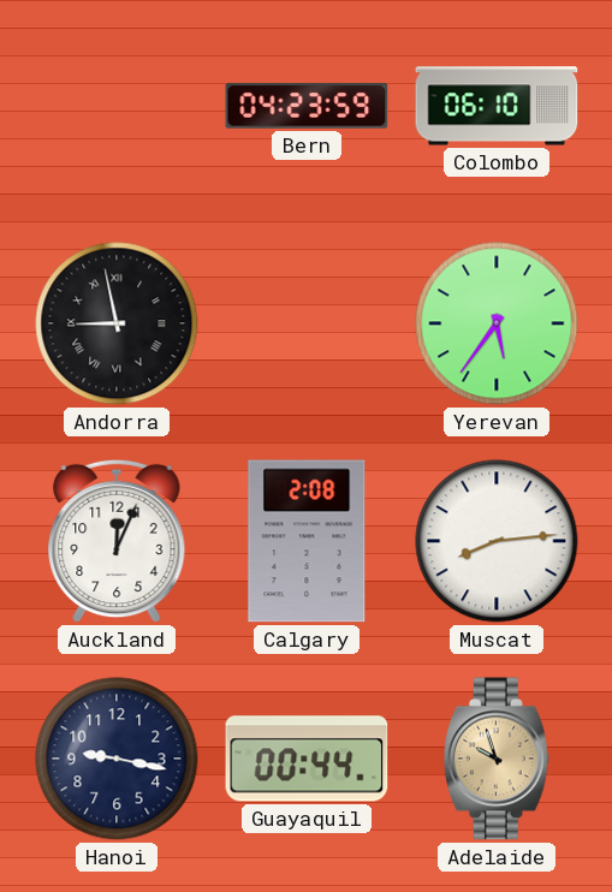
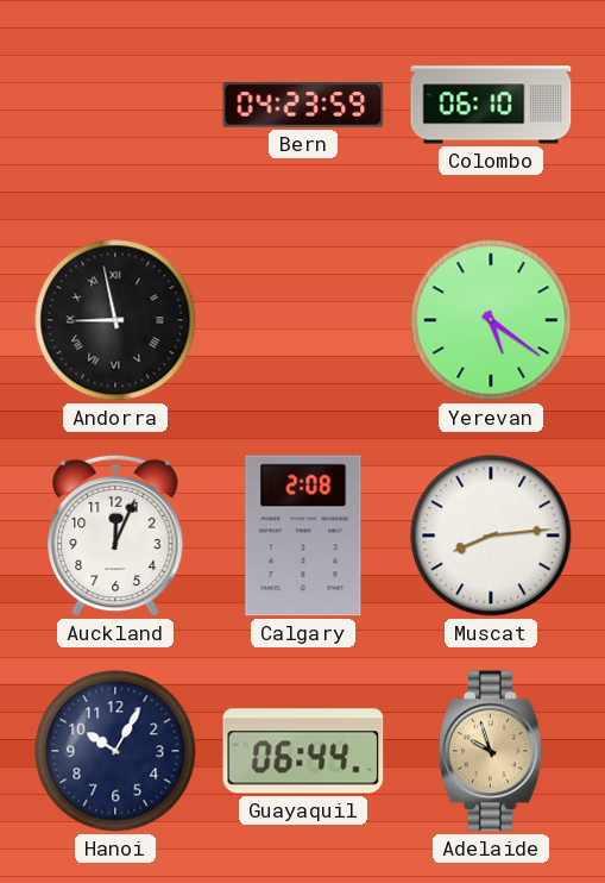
Yerevan: 5:36 -> 5:21
Hanoi: 9:17 -> 10:05
Guayaquil: 00:44 -> 06:44
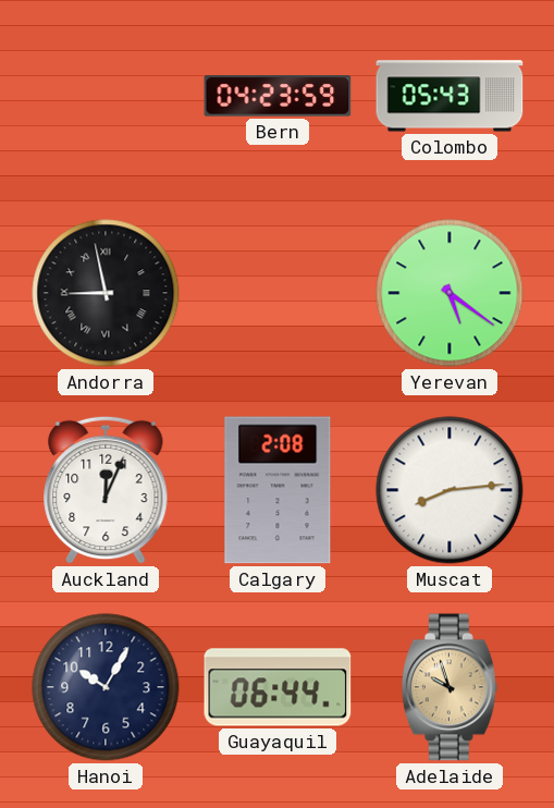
Colombo: 06:10 -> 05:43
